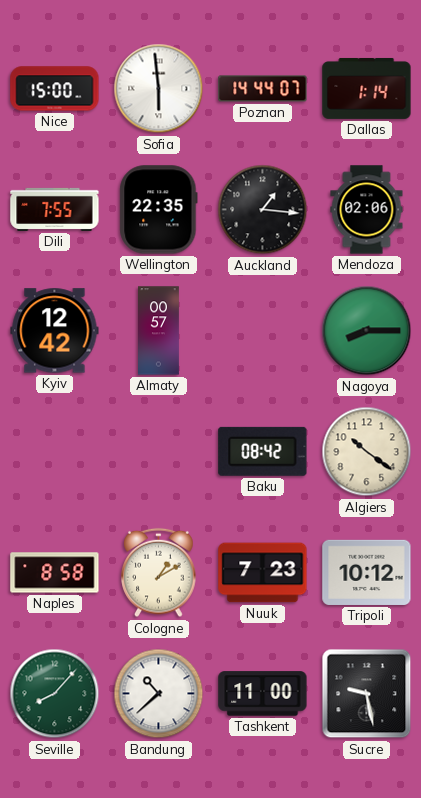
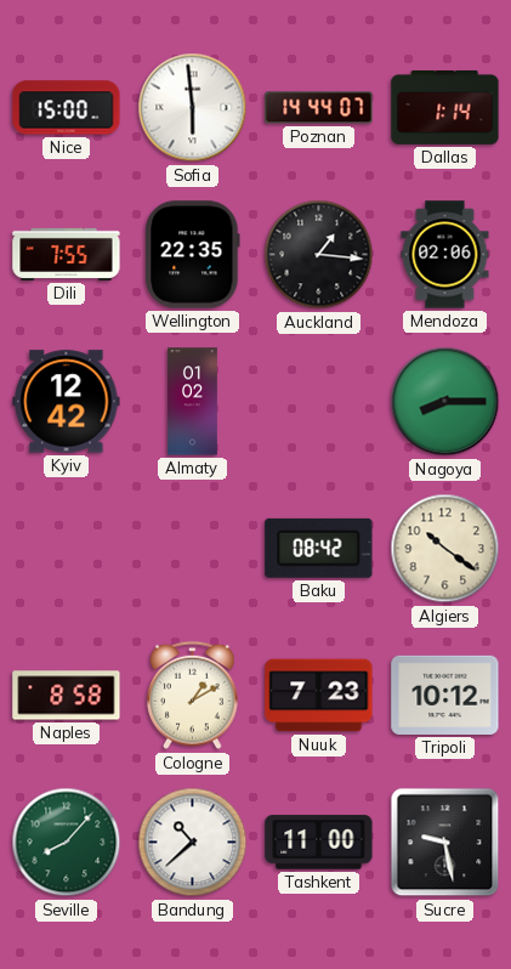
Almaty: 00:57 -> 01:02
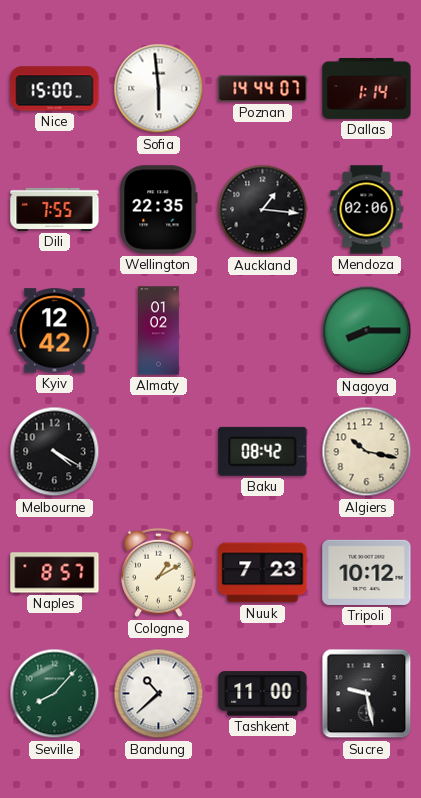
Melbourne: none -> 4:20
Algiers: 10:21 -> 10:17
Naples: 8:58 -> 8:57
